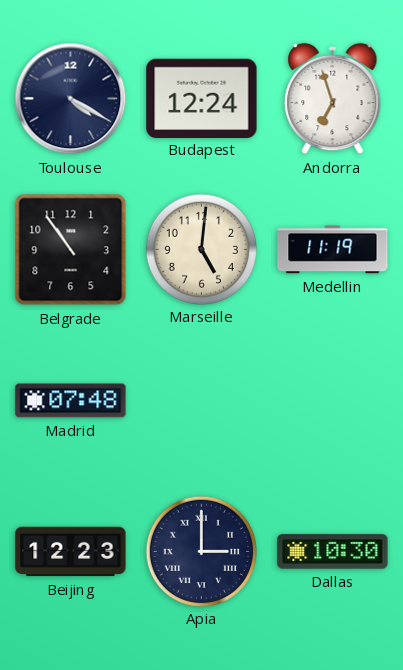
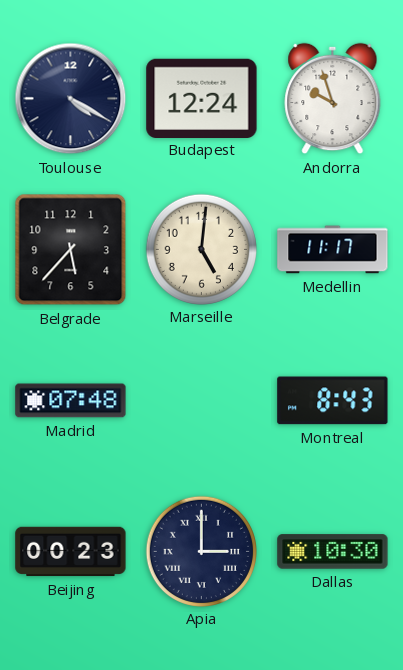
Andorra: 6:57 -> 9:57
Belgrade: 10:54 -> 5:37
Medellin: 11:19 -> 11:17
Montreal: none -> 8:43
Beijing: 12:23 -> 00:23
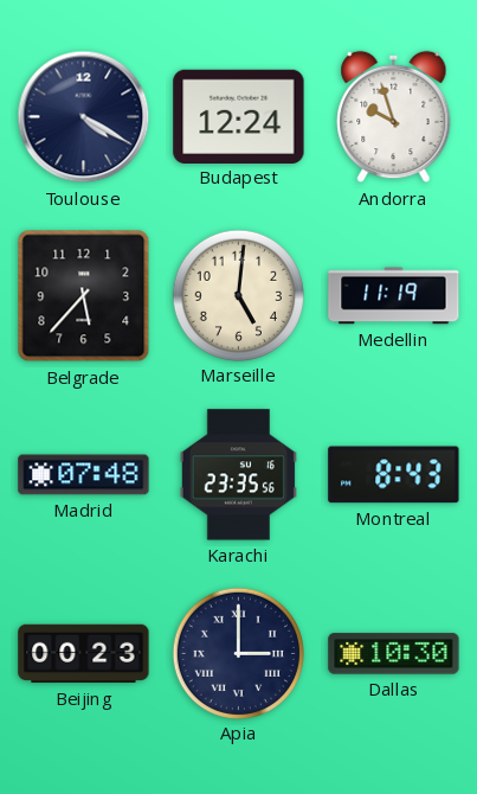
Medellin: 11:17 -> 11:19
Karachi: none -> 23:35
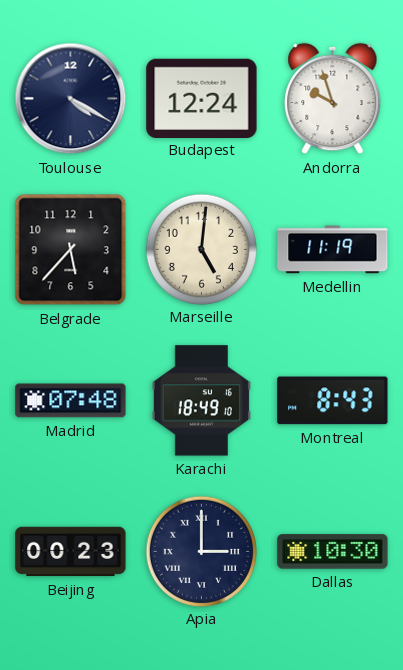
Karachi: 23:35 -> 18:49
